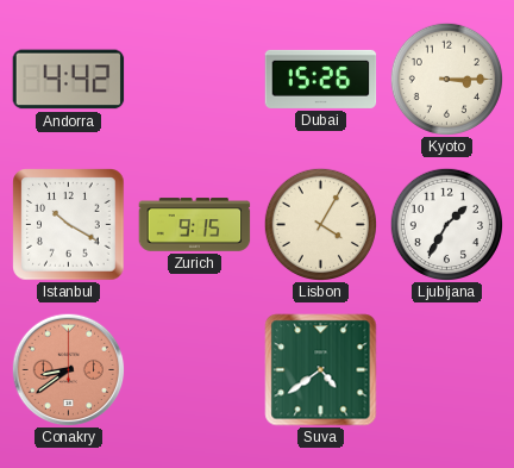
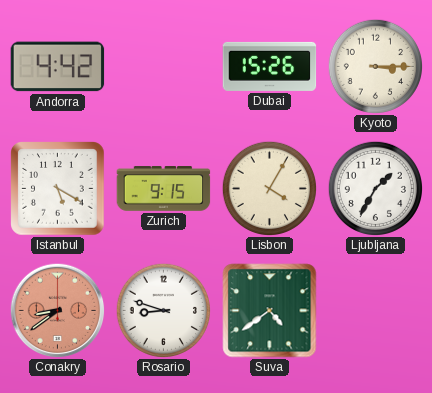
Istanbul: 10:20 -> 5:20
Rosario: none -> 8:48
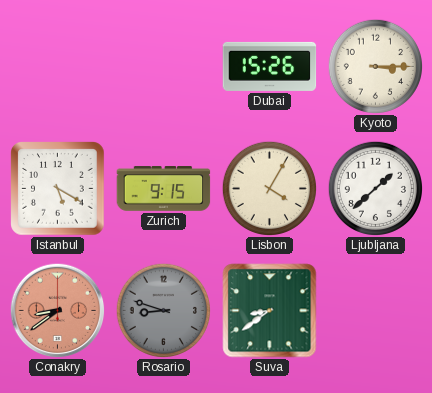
Andorra: 4:42 -> none
Ljubljana: 1:35 -> 1:38
Rosario dial: white -> grey
Suva: 4:39 -> 8:39
